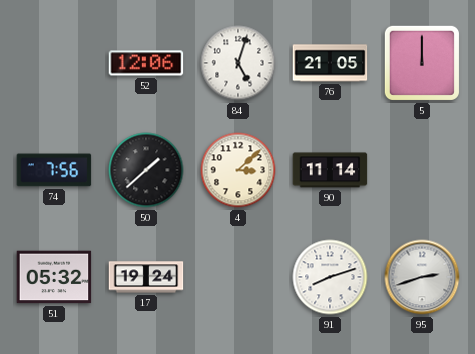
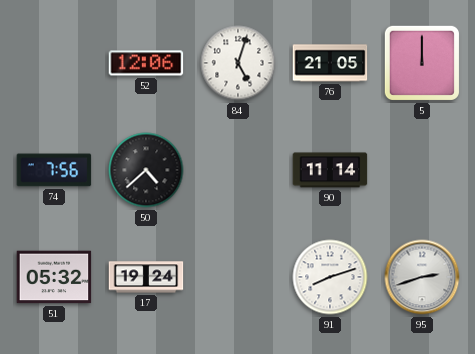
50: 1:38 -> 4:38
4: 3:08 -> none
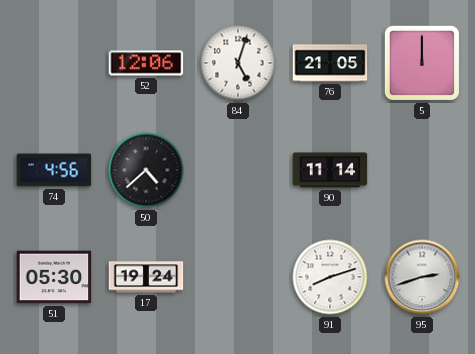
74: 7:56 -> 4:56
51: 05:32 -> 05:30
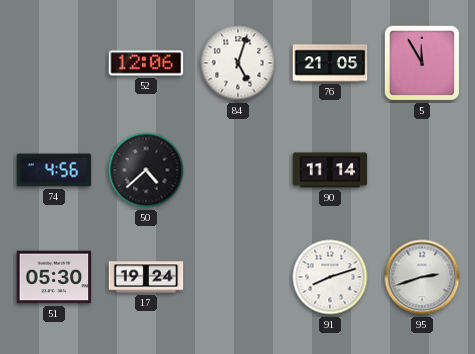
5: 12:00 -> 11:55
